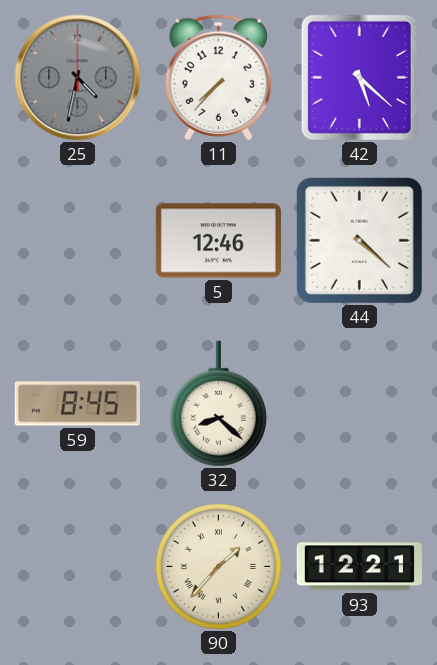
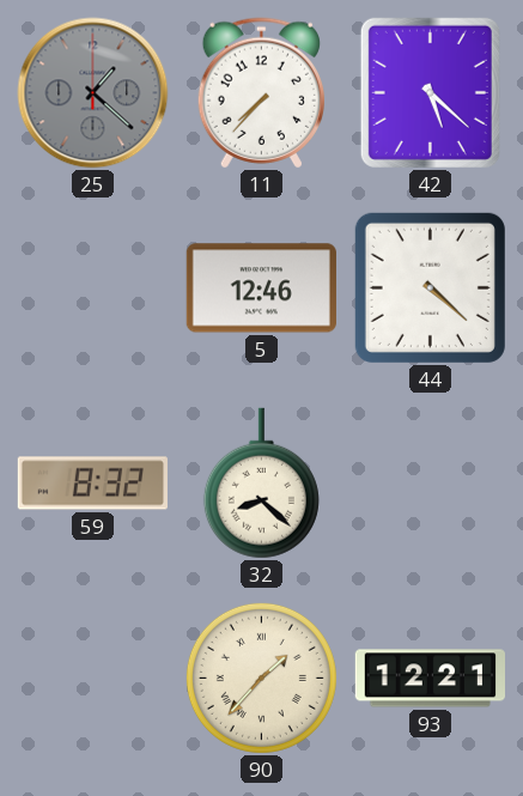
25: 4:32 -> 1:22
59: 8:45 -> 8:32
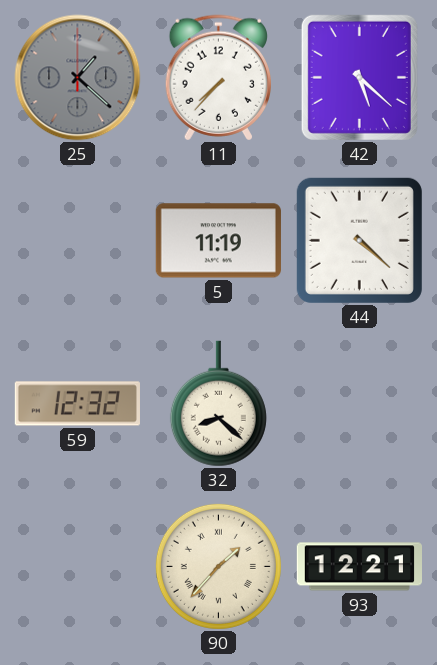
5: 12:46 -> 11:19
59: 8:32 -> 12:32
